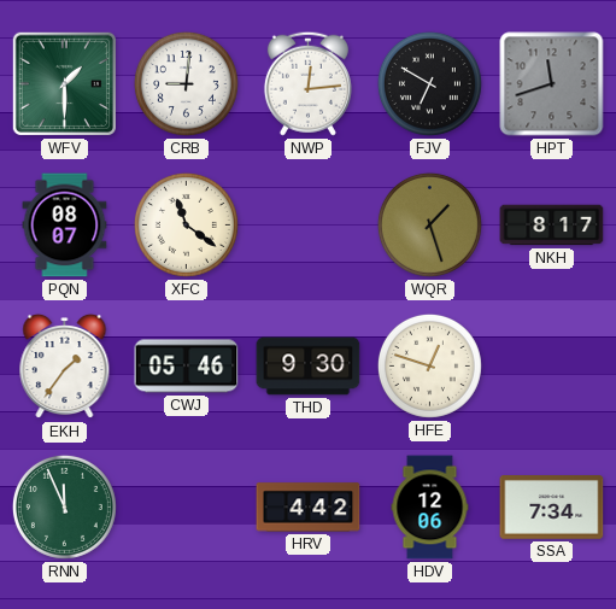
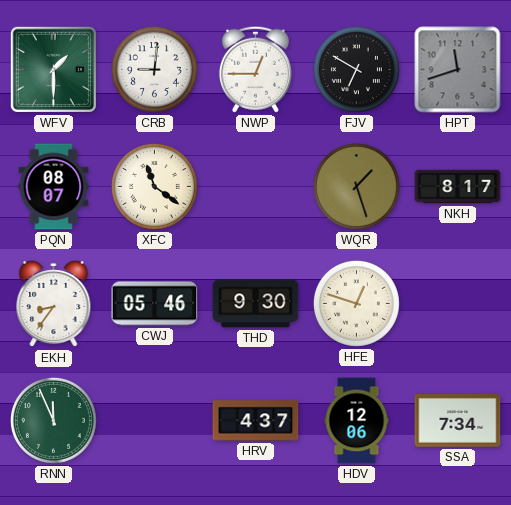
NWP: 12:14 -> 12:45
EKH: 1:36 -> 8:36
HRV: 4:42 -> 4:37
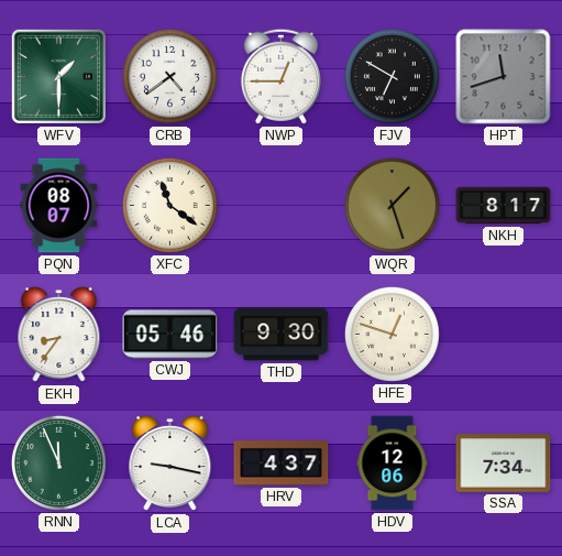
CRB: 9:01 -> 4:39
LCA: none -> 9:17
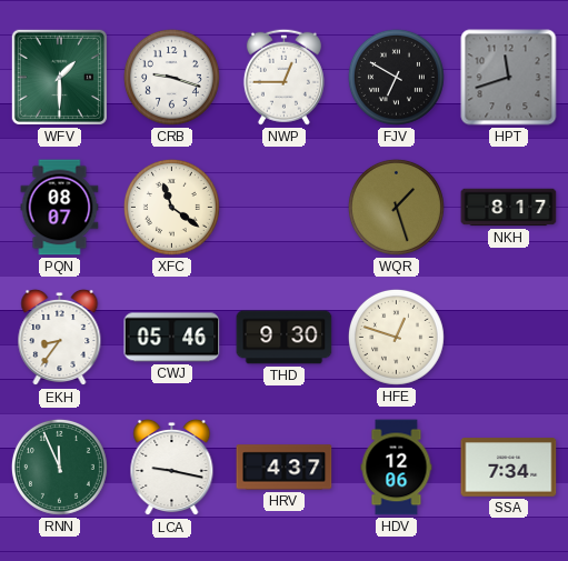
CRB: 4:39 -> 9:18
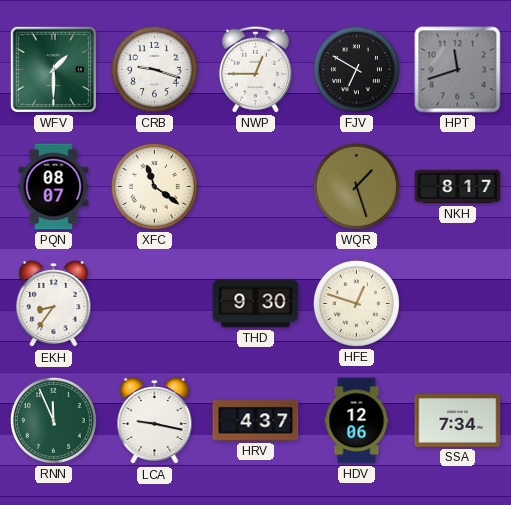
CWJ: 05:46 -> none
